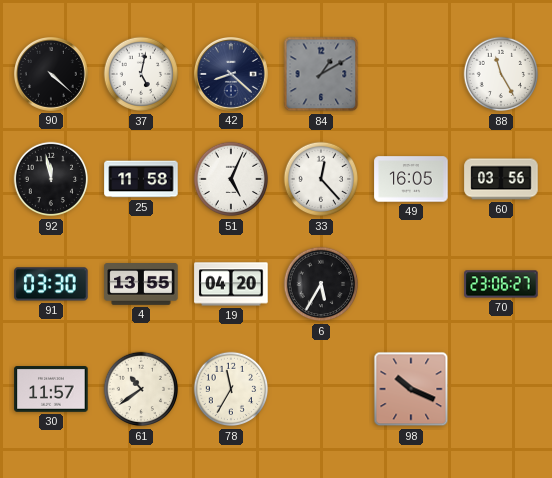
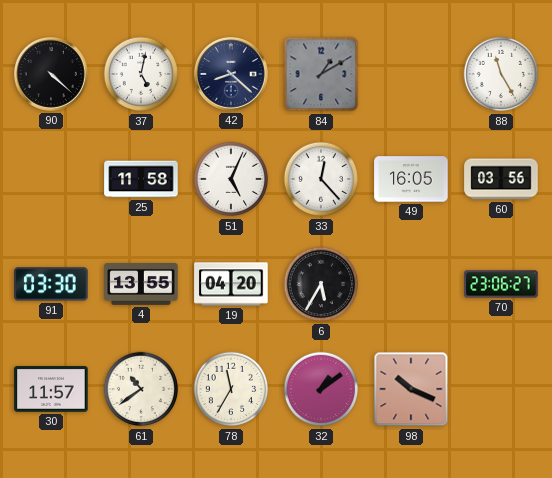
92: 11:58 -> none
32: none -> 1:09
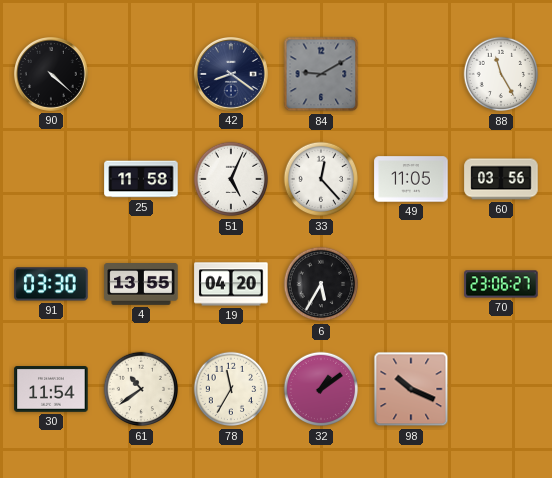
37: 5:02 -> none
42: 8:22 -> 8:21
84: 1:10 -> 9:10
49: 16:05 -> 11:05
30: 11:57 -> 11:54
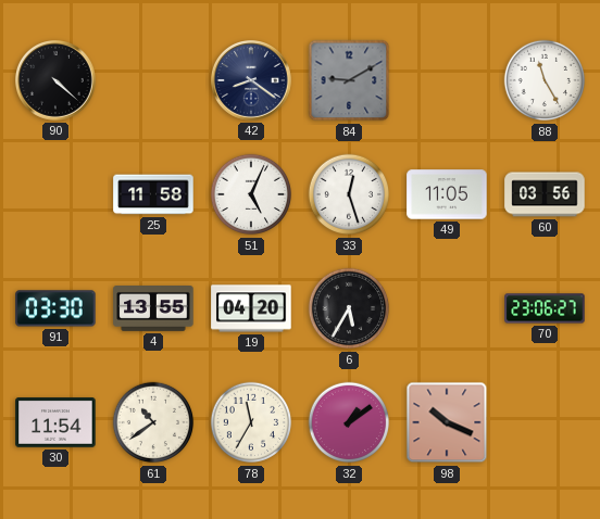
33: 12:23 -> 12:27
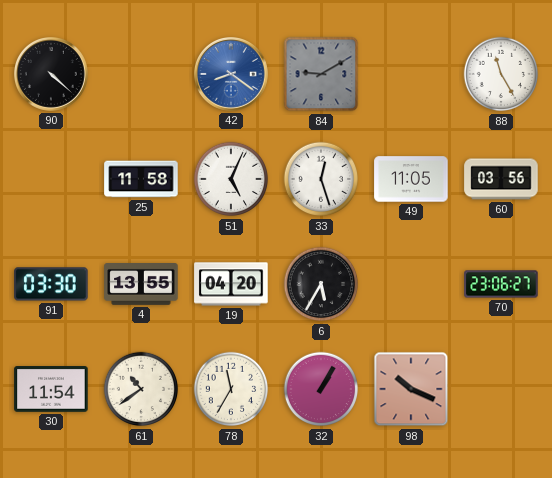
42 dial: navy -> blue
32: 1:09 -> 1:05
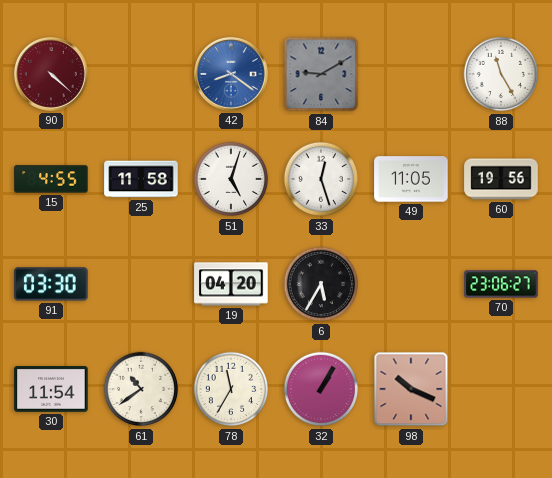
90 dial: black -> burgundy
15: none -> 4:55
51: 5:04 -> 5:03
60: 03:56 -> 19:56
4: 13:55 -> none
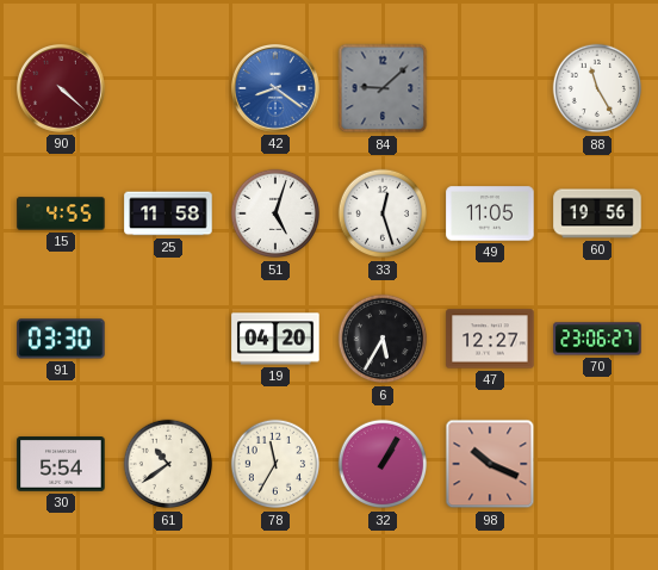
84: 9:10 -> 9:08
47: none -> 12:27
30: 11:54 -> 5:54
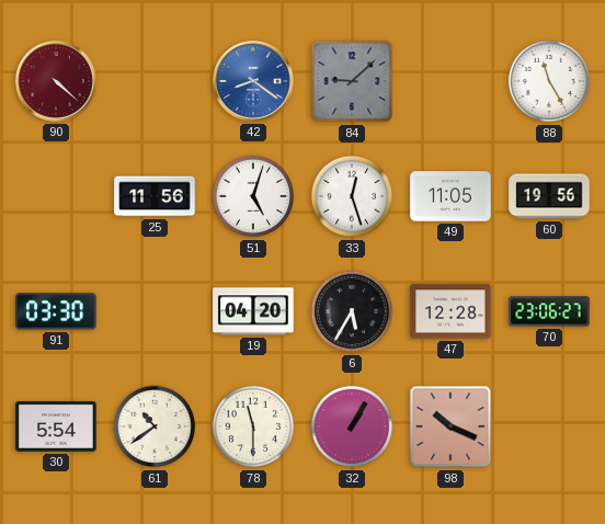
15: 4:55 -> none
25: 11:58 -> 11:56
47: 12:27 -> 12:28
78: 11:35 -> 11:30
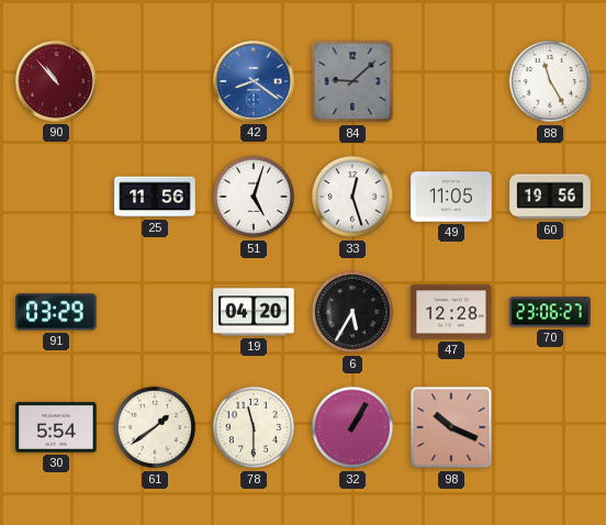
90: 4:22 -> 10:53
91: 03:30 -> 03:29
61: 10:39 -> 1:39
